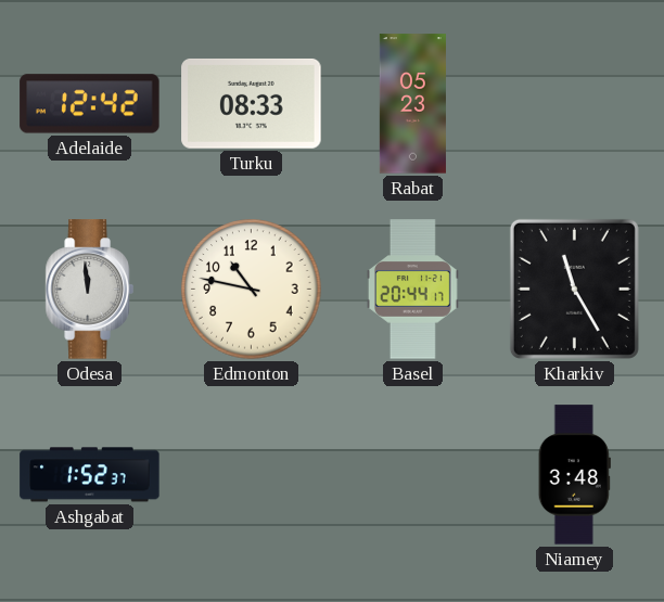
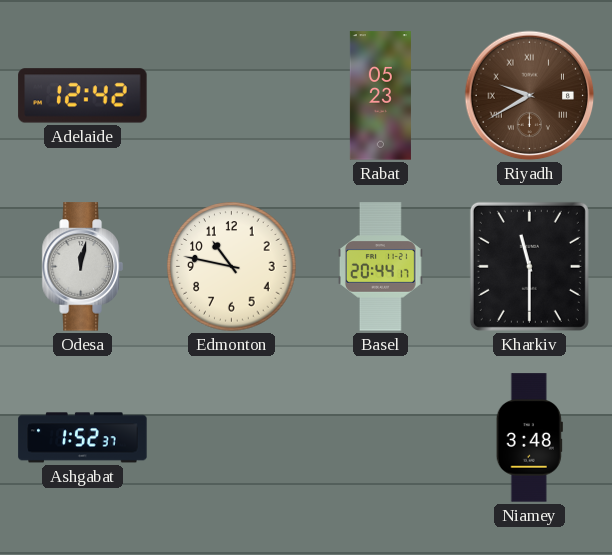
Turku: 08:33 -> none
Riyadh: none -> 9:40
Odesa: 11:59 -> 12:02
Kharkiv: 11:25 -> 11:30
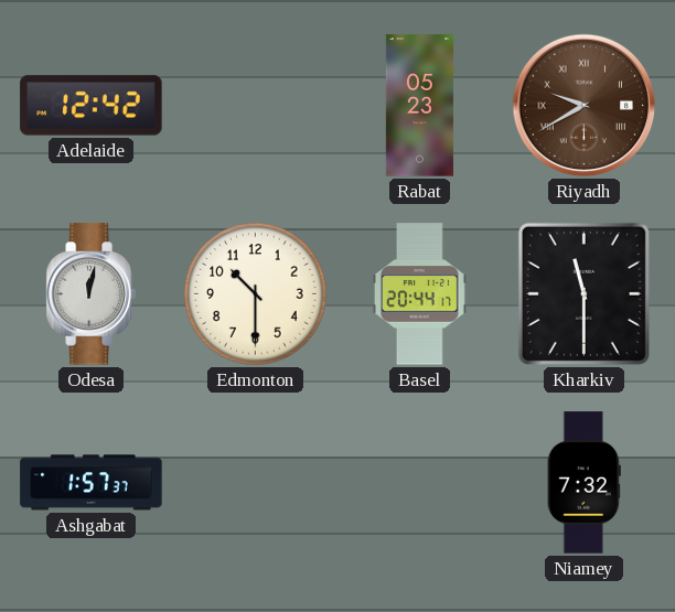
Edmonton: 10:47 -> 10:30
Ashgabat: 1:52 -> 1:57
Niamey: 3:48 -> 7:32
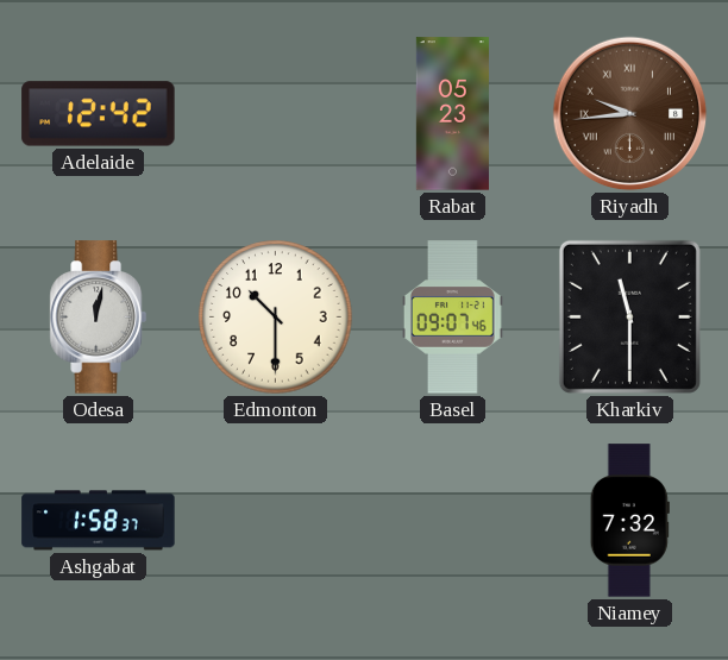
Riyadh: 9:40 -> 9:44
Basel: 20:44 -> 09:07
Ashgabat: 1:57 -> 1:58
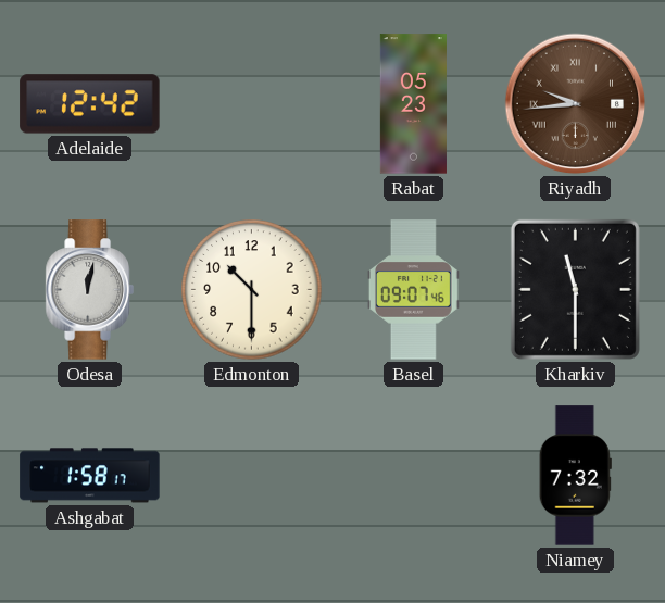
Ashgabat: 1:58:37 -> 1:58:17
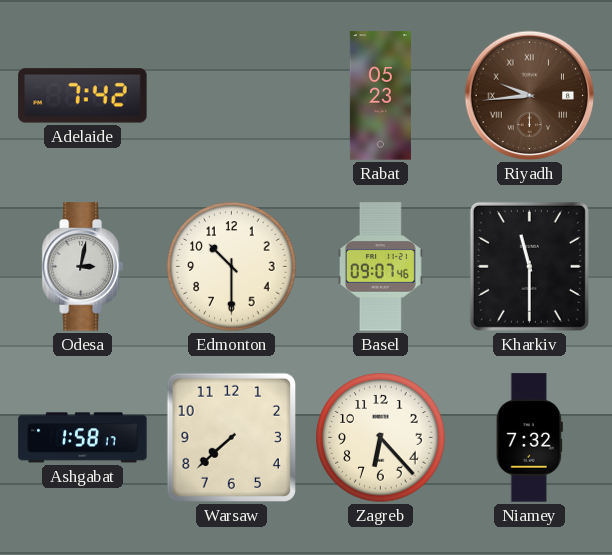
Adelaide: 12:42 -> 7:42
Odesa: 12:02 -> 3:02
Warsaw: none -> 7:38
Zagreb: none -> 6:23
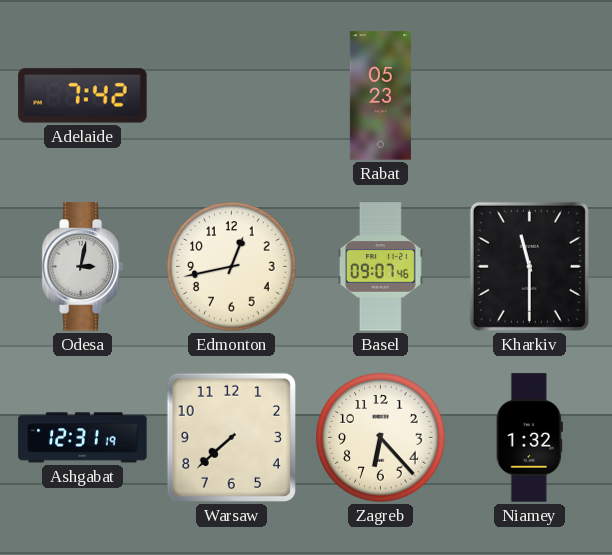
Riyadh: 9:44 -> none
Edmonton: 10:30 -> 12:43
Ashgabat: 1:58 -> 12:31
Niamey: 7:32 -> 1:32
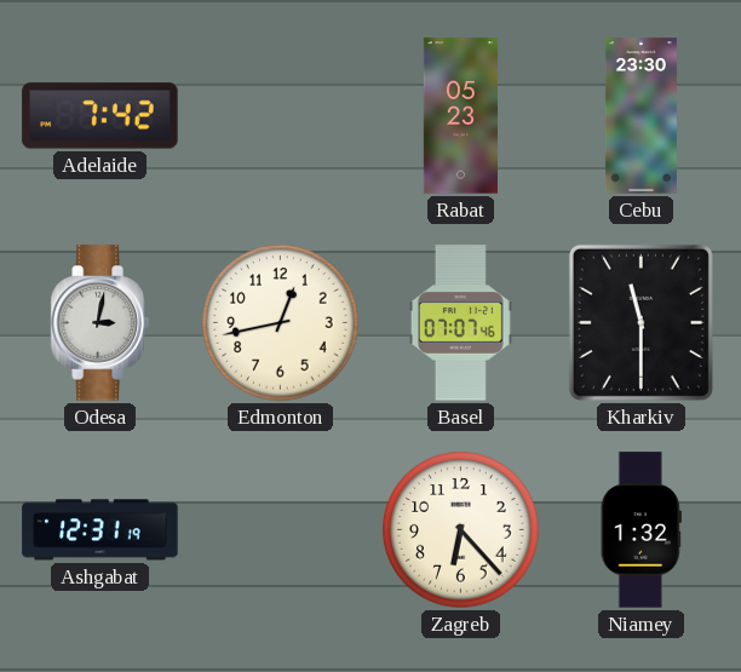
Cebu: none -> 23:30
Basel: 09:07 -> 07:07
Warsaw: 7:38 -> none
